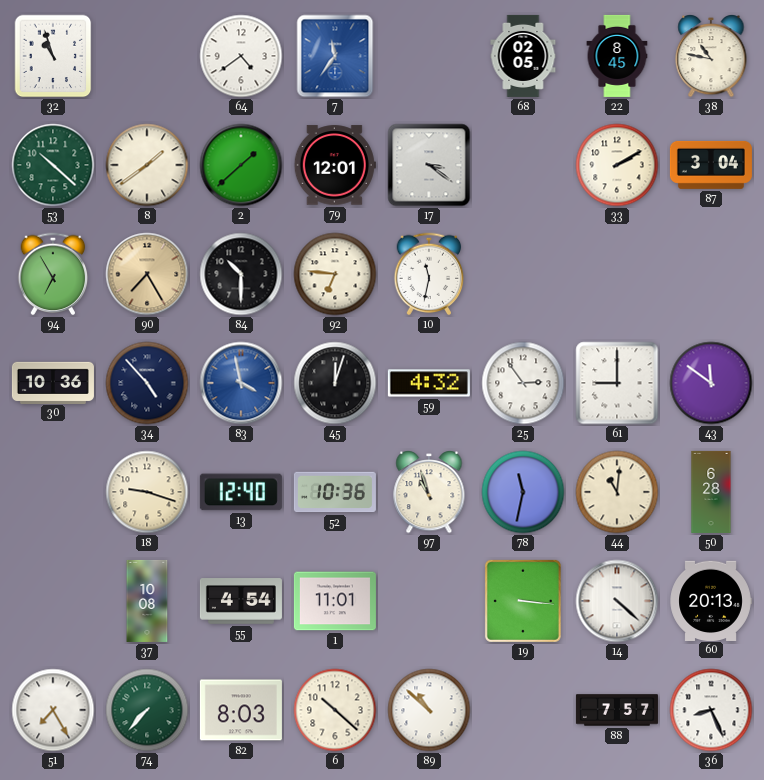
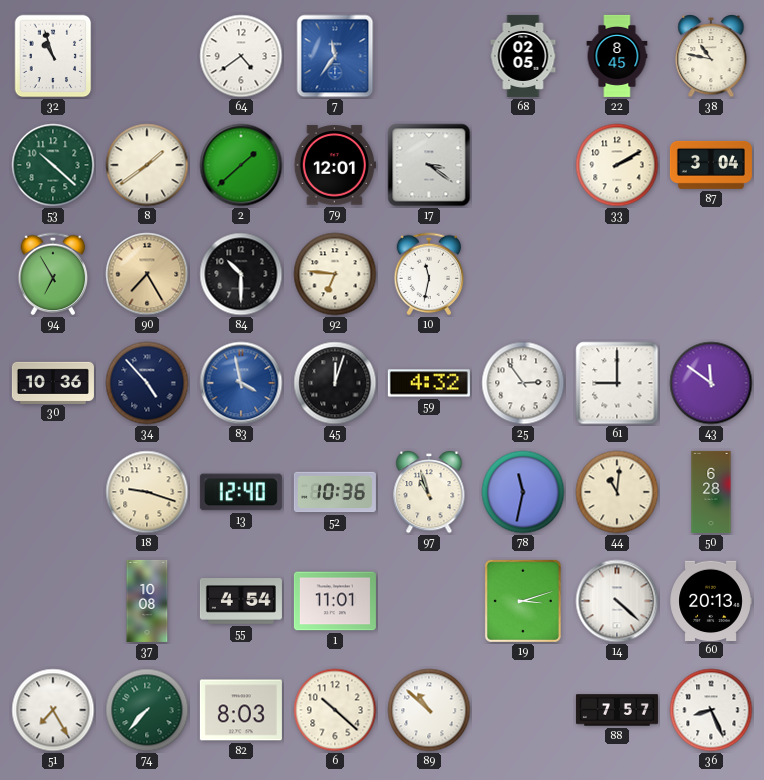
19: 3:16 -> 3:12
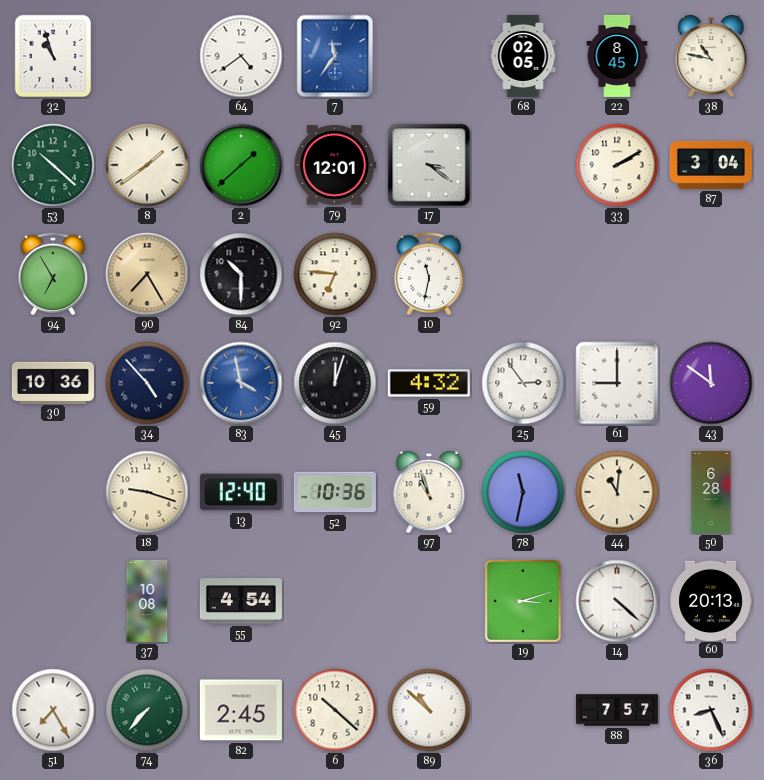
1: 11:01 -> none
82: 8:03 -> 2:45
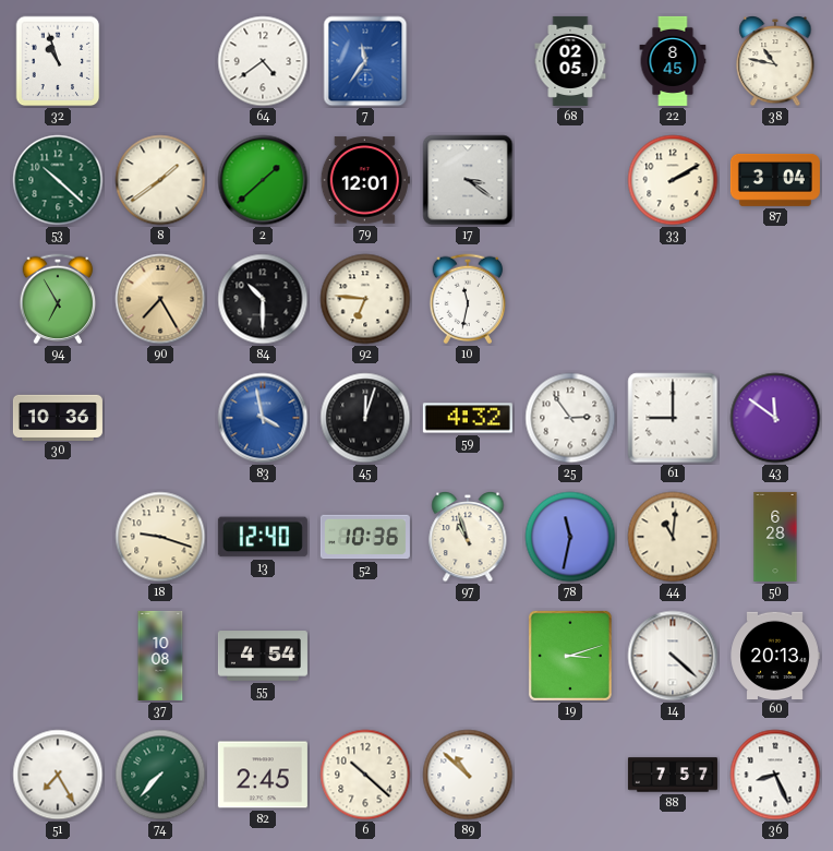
34: 4:53 -> none
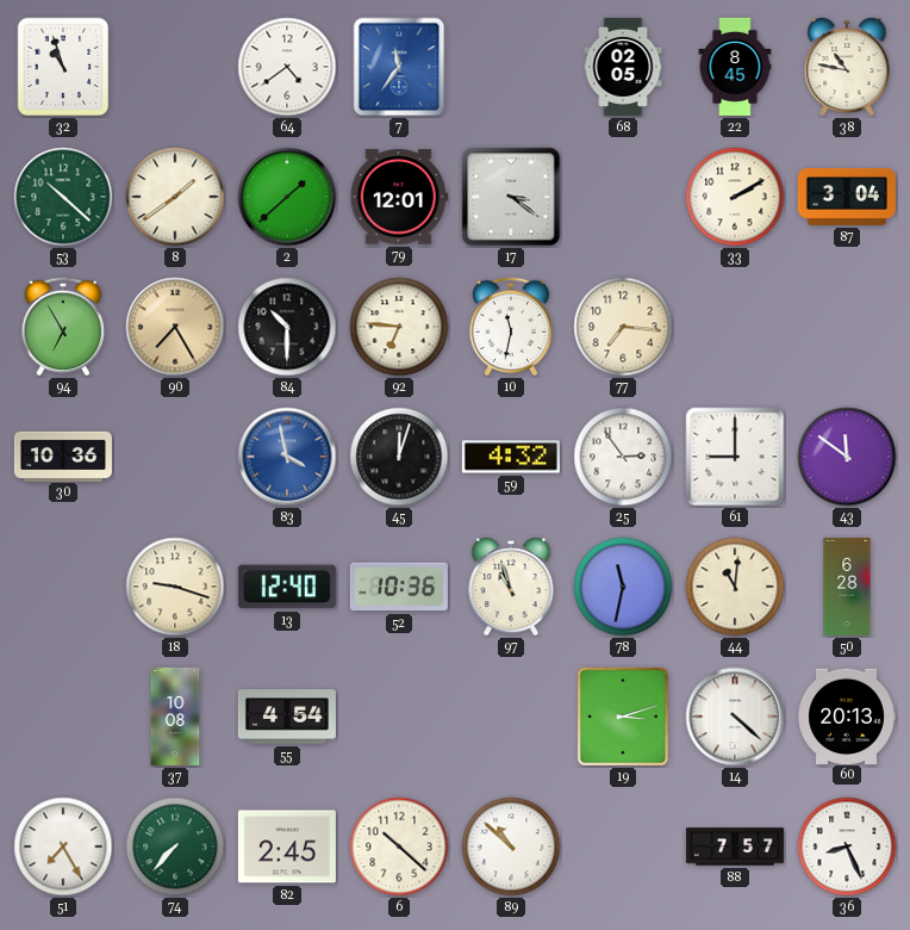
77: none -> 7:16
